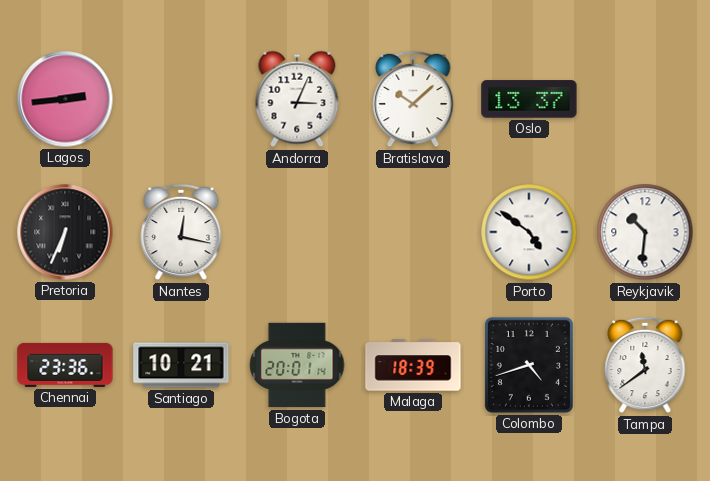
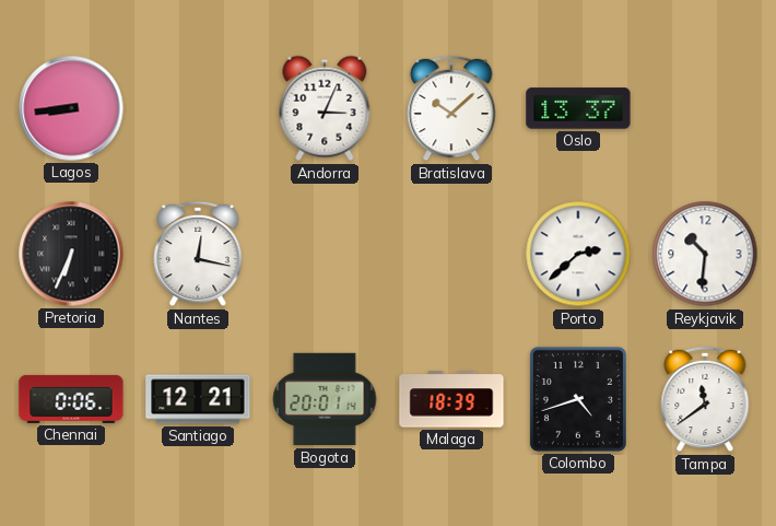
Lagos: 2:44 -> 8:44
Porto: 4:51 -> 2:38
Chennai: 23:36 -> 0:06
Santiago: 10:21 -> 12:21
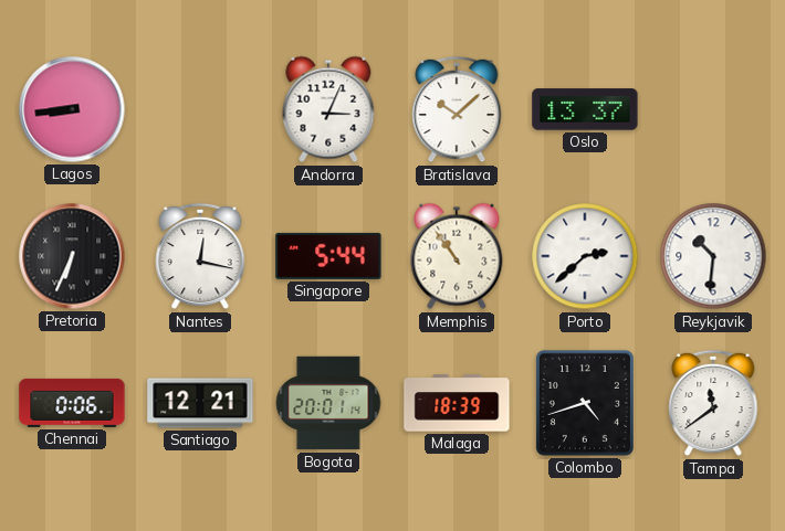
Singapore: none -> 5:44
Memphis: none -> 10:54
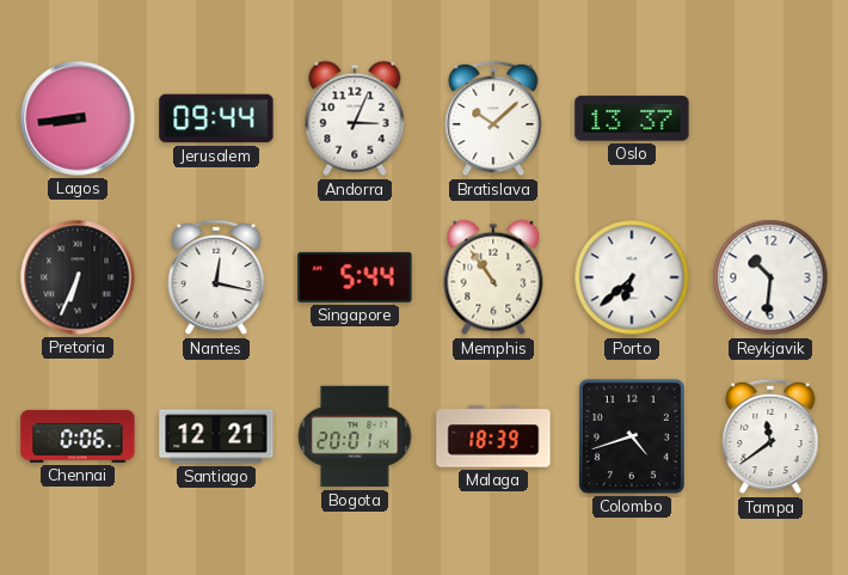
Jerusalem: none -> 09:44
Porto: 2:38 -> 6:38
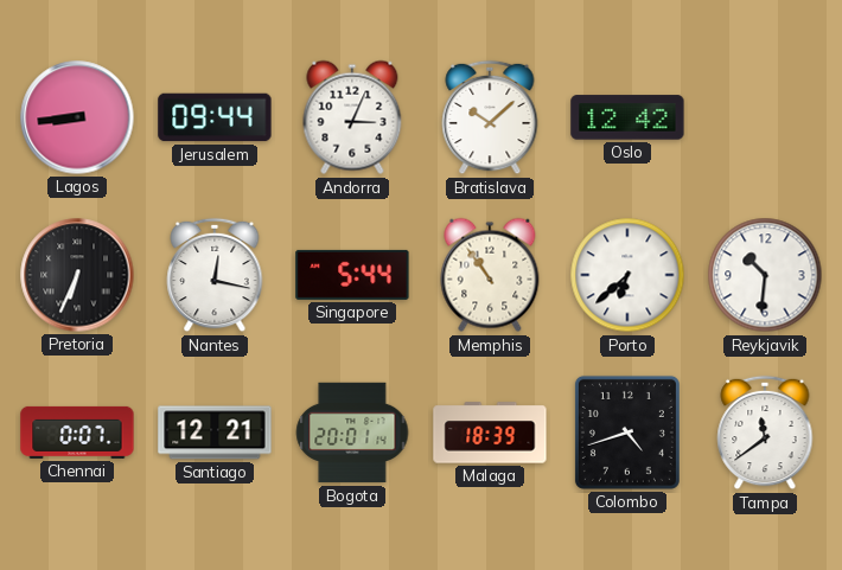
Oslo: 13:37 -> 12:42
Chennai: 0:06 -> 0:07
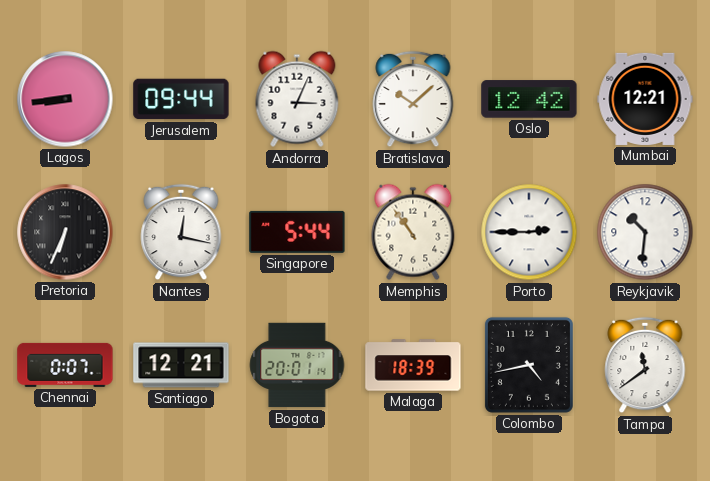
Mumbai: none -> 12:21
Porto: 6:38 -> 2:45
Colombo: 4:42 -> 4:43
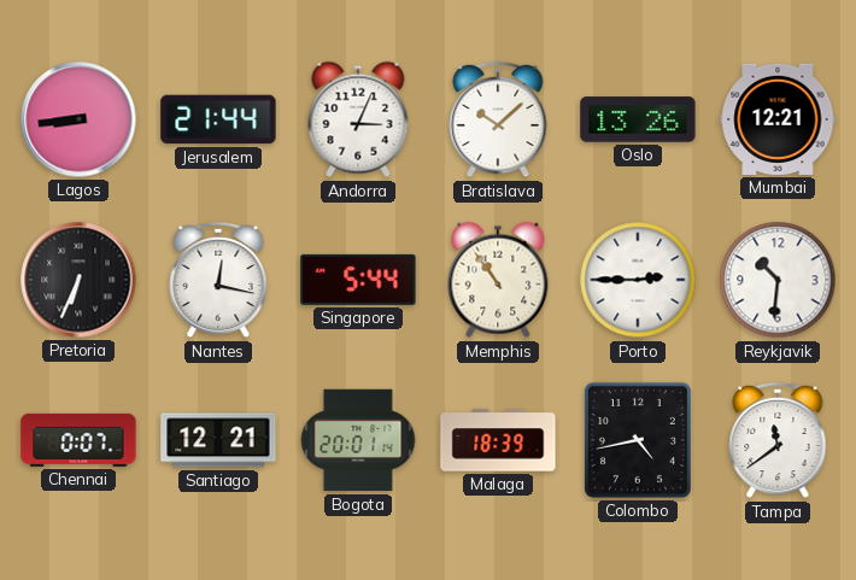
Jerusalem: 09:44 -> 21:44
Oslo: 12:42 -> 13:26
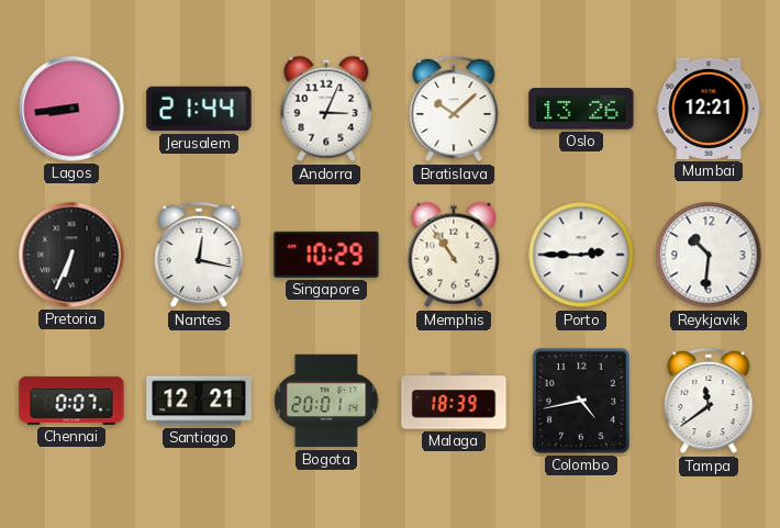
Singapore: 5:44 -> 10:29
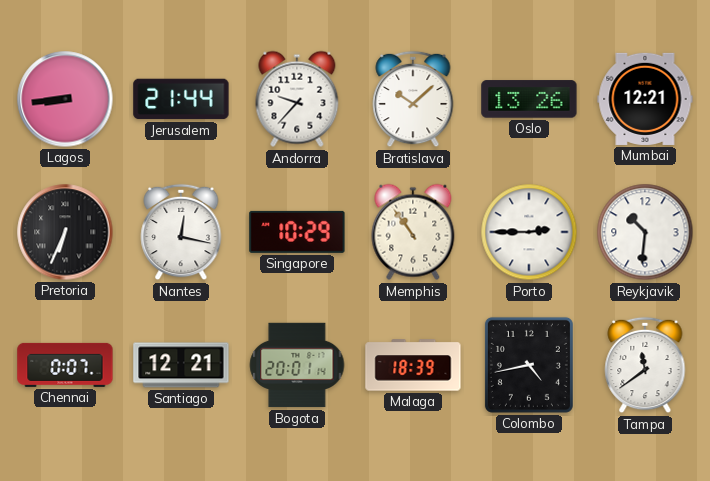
Andorra: 3:04 -> 9:37
